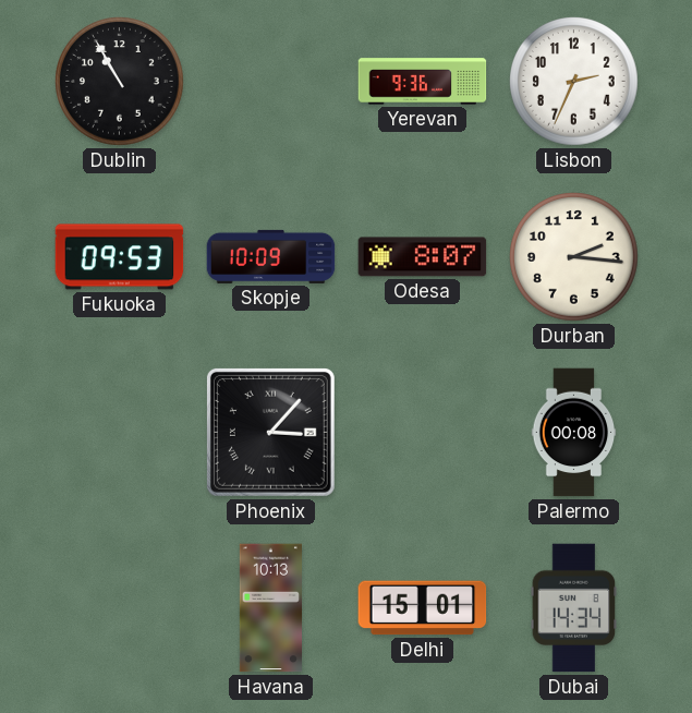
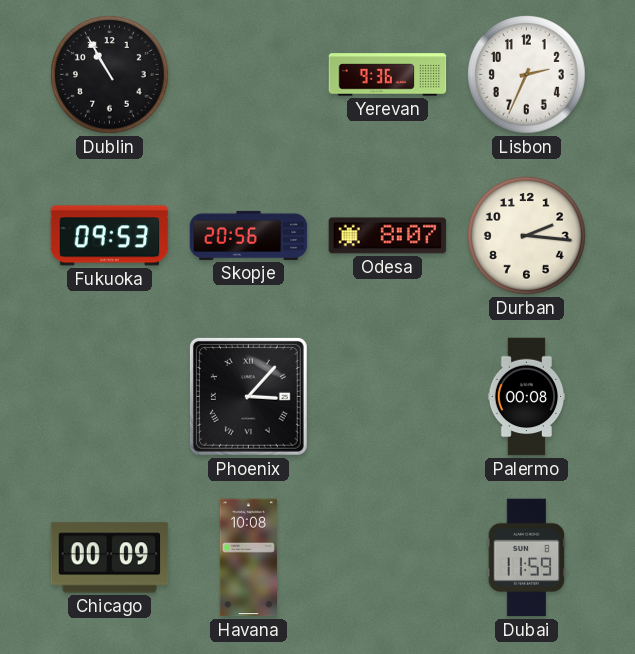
Skopje: 10:09 -> 20:56
Chicago: none -> 00:09
Havana: 10:13 -> 10:08
Delhi: 15:01 -> none
Dubai: 14:34 -> 11:59
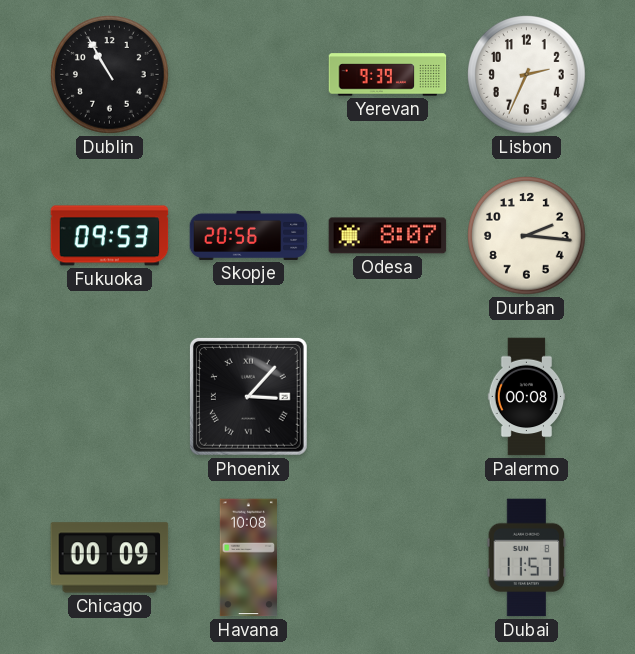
Yerevan: 9:36 -> 9:39
Dubai: 11:59 -> 11:57
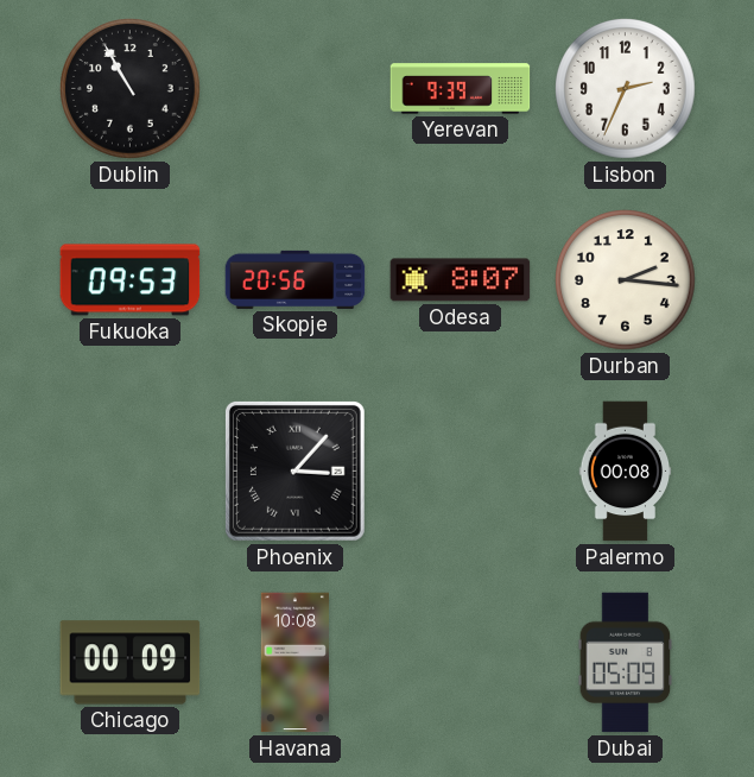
Dubai: 11:57 -> 05:09
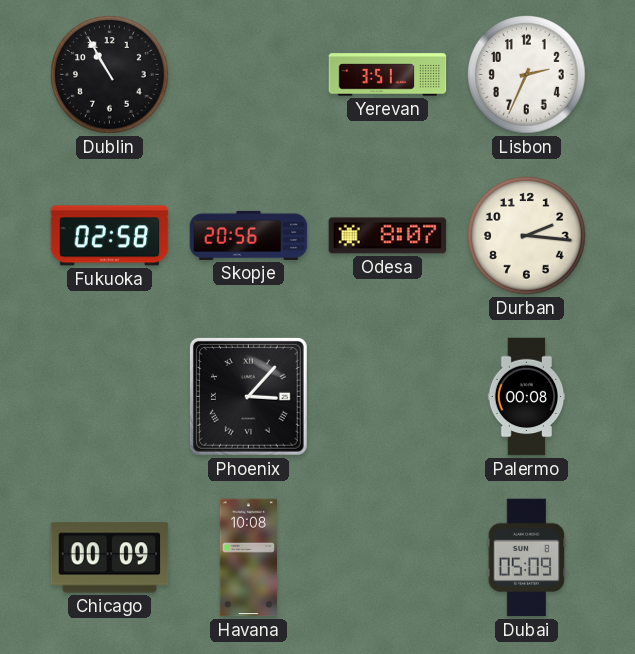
Yerevan: 9:39 -> 3:51
Fukuoka: 09:53 -> 02:58
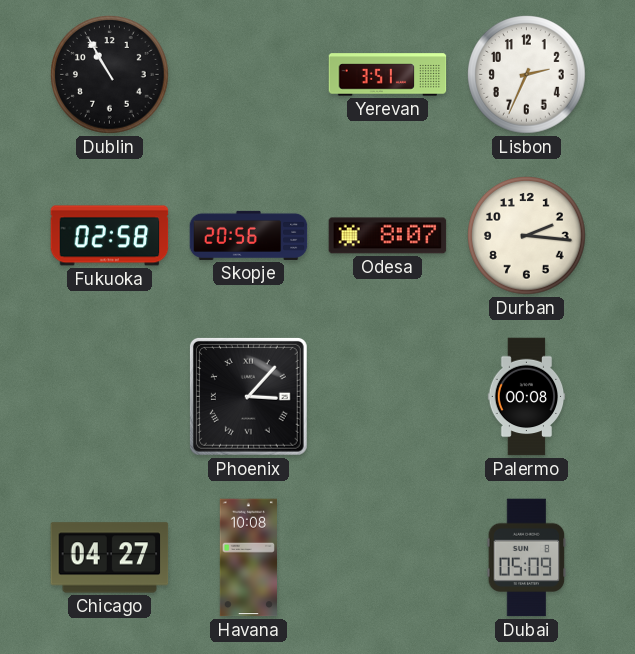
Chicago: 00:09 -> 04:27
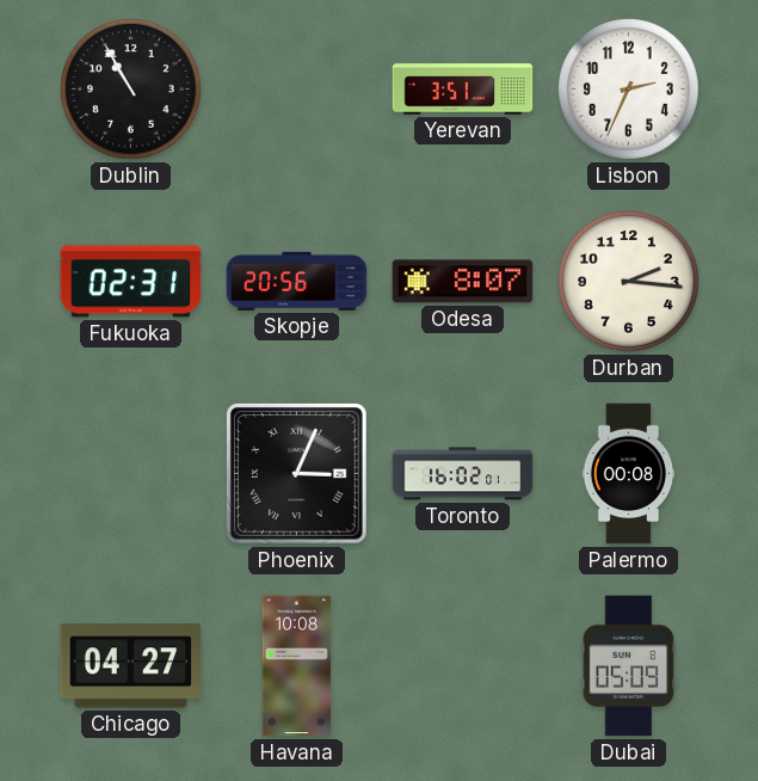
Fukuoka: 02:58 -> 02:31
Phoenix: 3:07 -> 3:04
Toronto: none -> 16:02
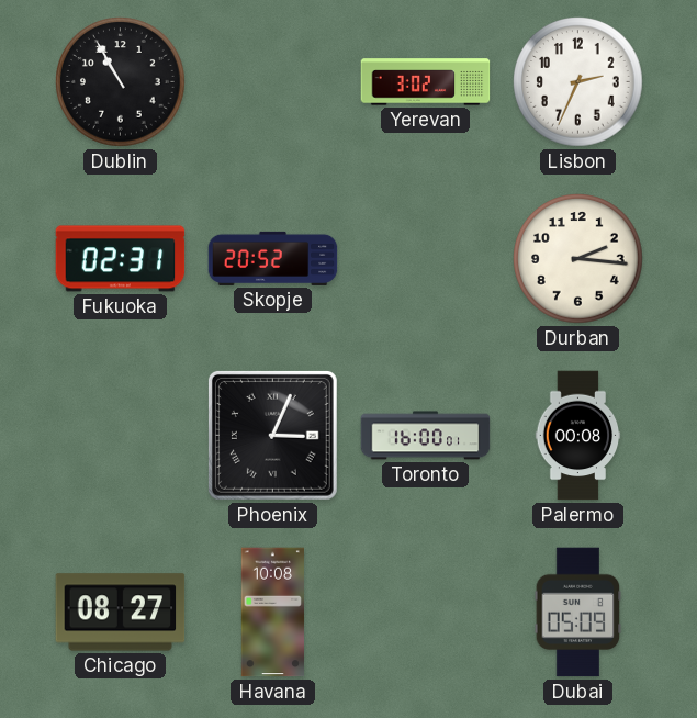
Yerevan: 3:51 -> 3:02
Skopje: 20:56 -> 20:52
Odesa: 8:07 -> none
Toronto: 16:02 -> 16:00
Chicago: 04:27 -> 08:27
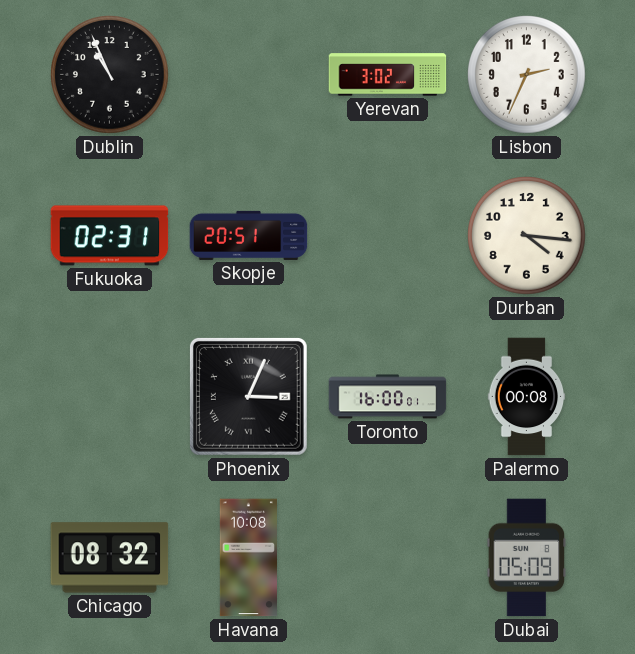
Dublin: 10:55 -> 10:56
Skopje: 20:52 -> 20:51
Durban: 2:16 -> 4:16
Chicago: 08:27 -> 08:32
